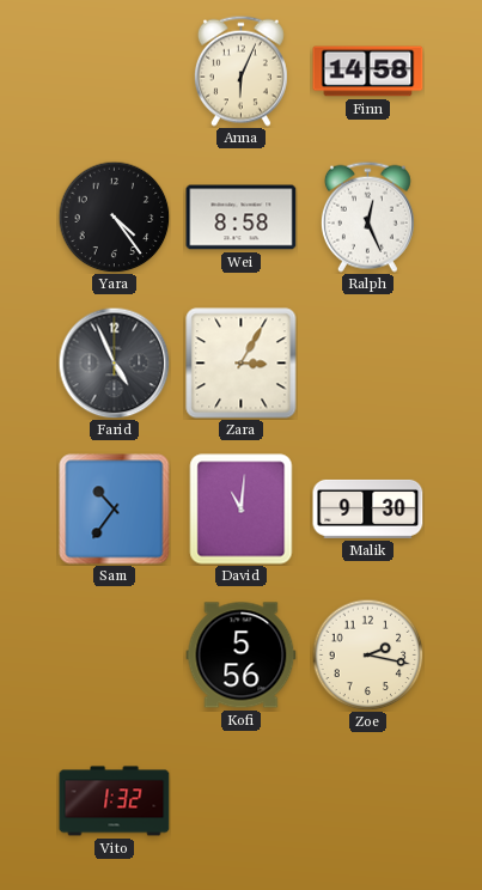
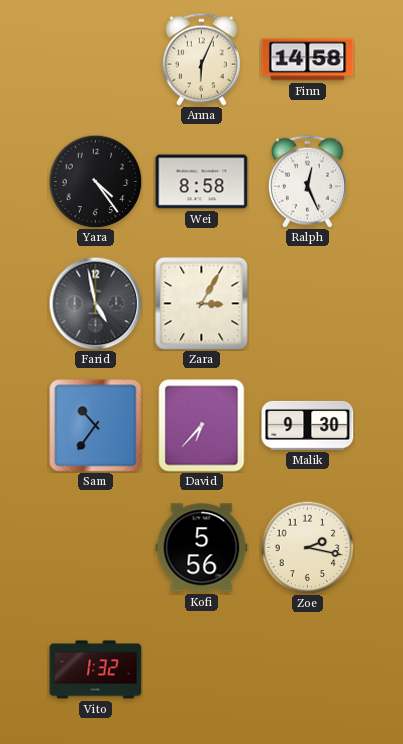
Farid: 4:56 -> 4:58
David: 11:01 -> 6:37
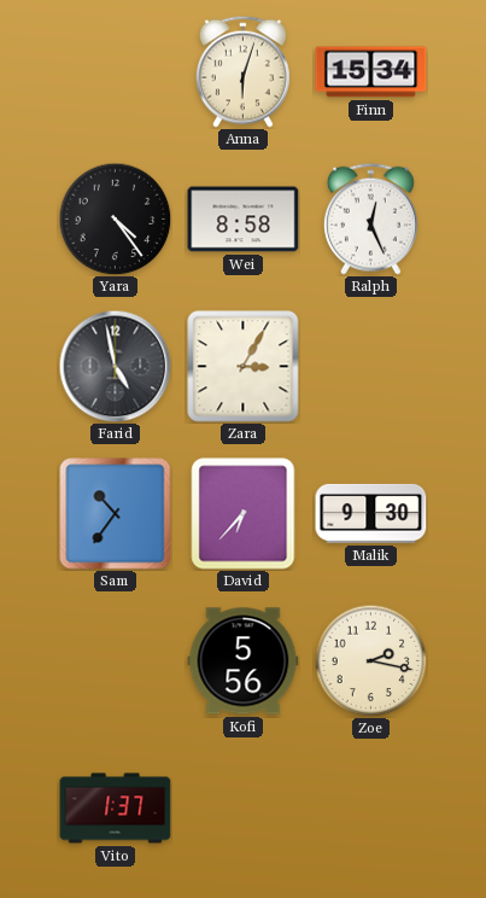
Anna: 6:04 -> 6:03
Finn: 14:58 -> 15:34
Vito: 1:32 -> 1:37
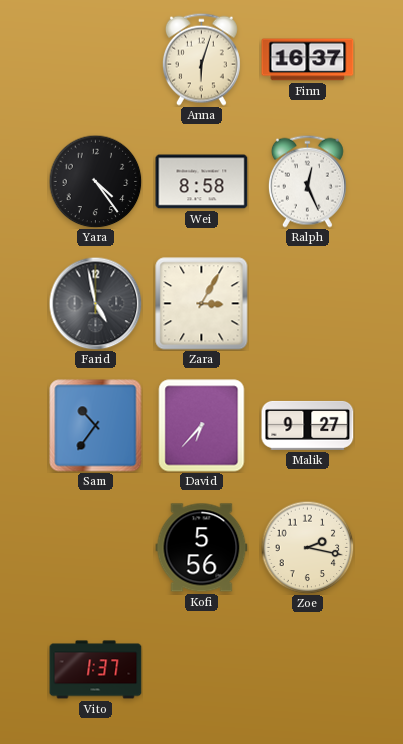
Finn: 15:34 -> 16:37
Malik: 9:30 -> 9:27
